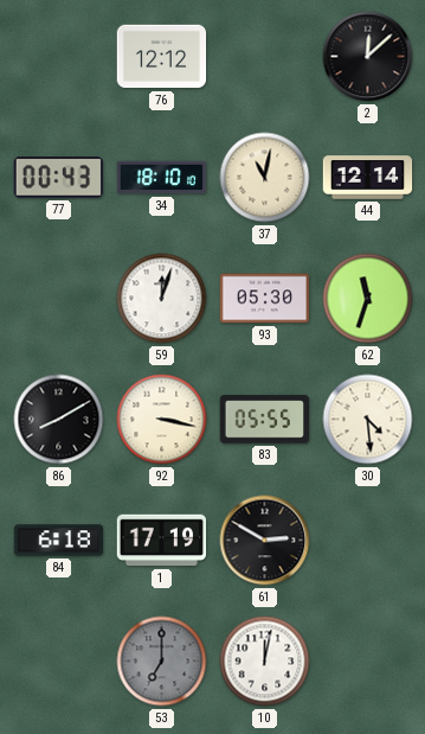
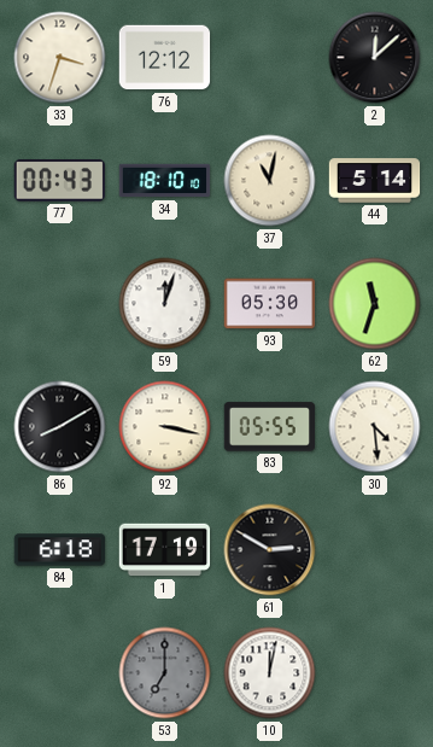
33: none -> 3:33
44: 12:14 -> 5:14
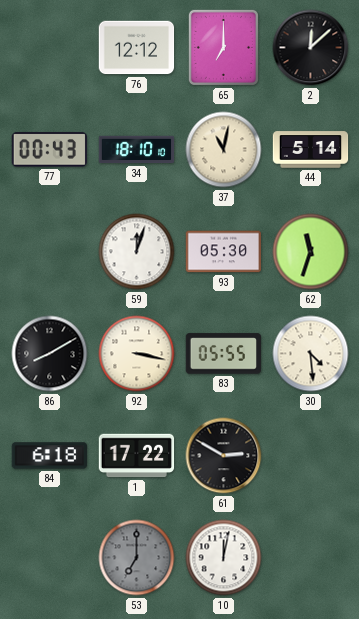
33: 3:33 -> none
65: none -> 7:00
1: 17:19 -> 17:22
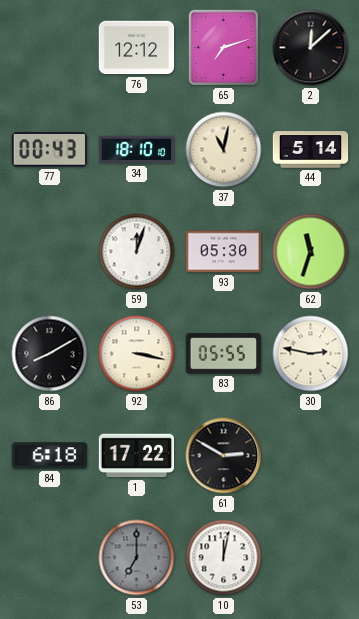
65: 7:00 -> 7:12
30: 4:29 -> 2:47
